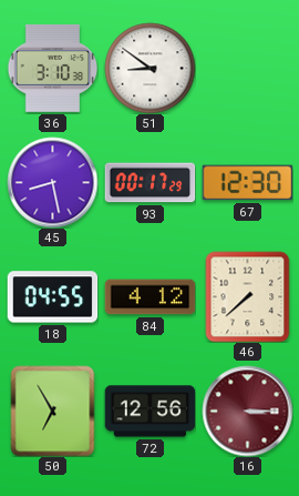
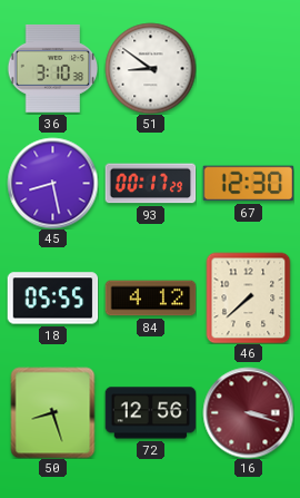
18: 04:55 -> 05:55
50: 6:55 -> 8:27
16: 3:15 -> 3:18
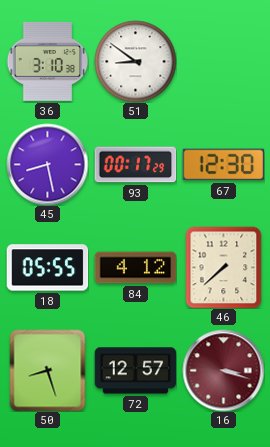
72: 12:56 -> 12:57
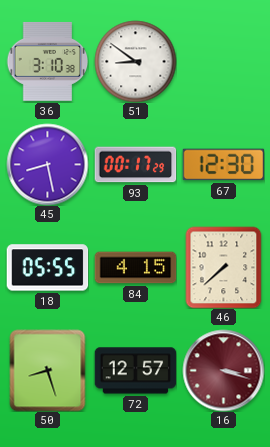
84: 4:12 -> 4:15
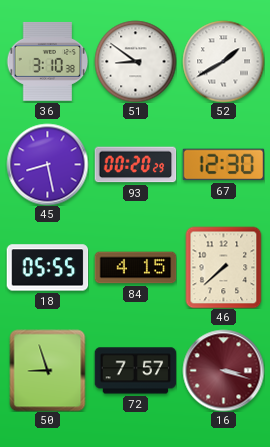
52: none -> 1:40
93: 00:17 -> 00:20
50: 8:27 -> 8:57
72: 12:57 -> 7:57
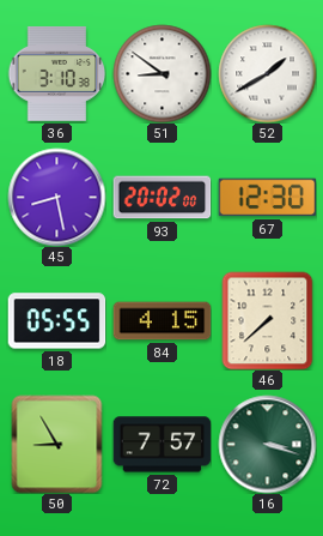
93: 00:20 -> 20:02
50: 8:57 -> 8:55
16 dial: burgundy -> green
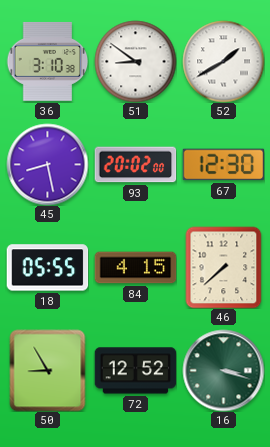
72: 7:57 -> 12:52
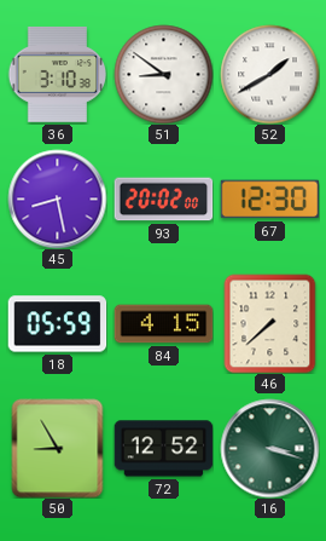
18: 05:55 -> 05:59
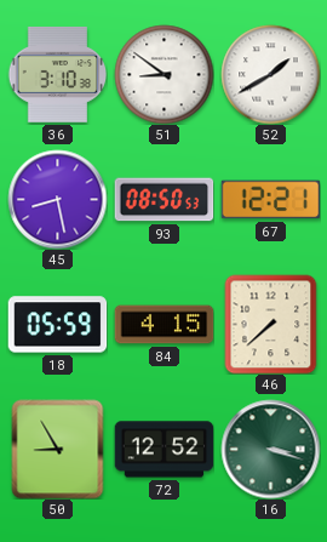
93: 20:02 -> 08:50
67: 12:30 -> 12:21
